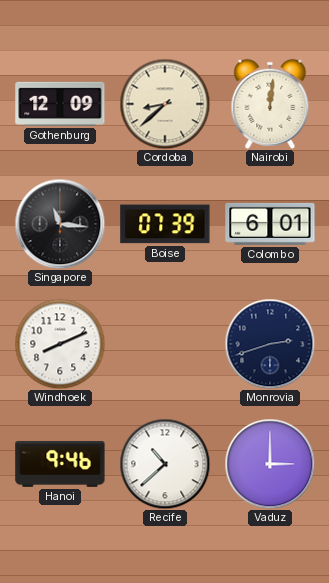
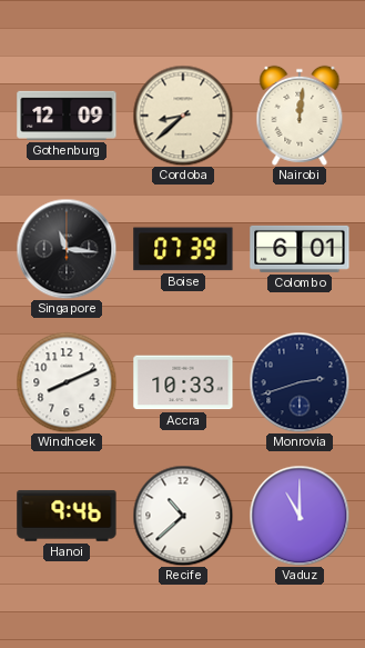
Accra: none -> 10:33
Vaduz: 3:00 -> 11:00
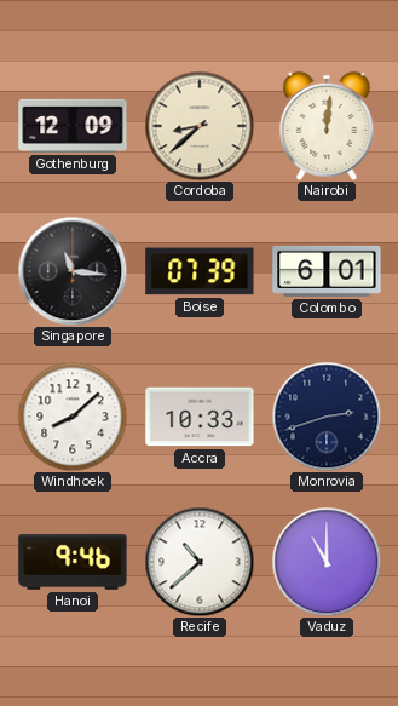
Windhoek: 8:11 -> 8:08
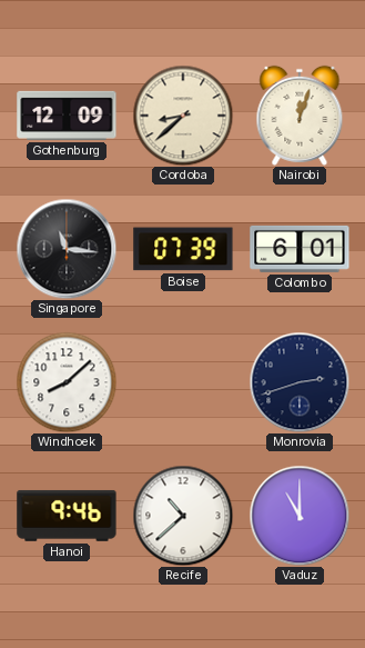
Nairobi: 12:01 -> 12:03
Accra: 10:33 -> none
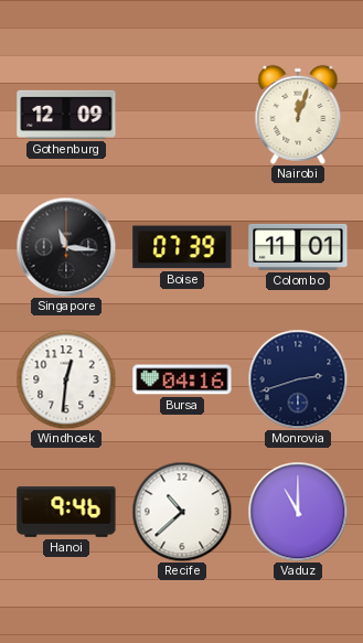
Cordoba: 8:38 -> none
Colombo: 6:01 -> 11:01
Windhoek: 8:08 -> 12:31
Bursa: none -> 04:16
